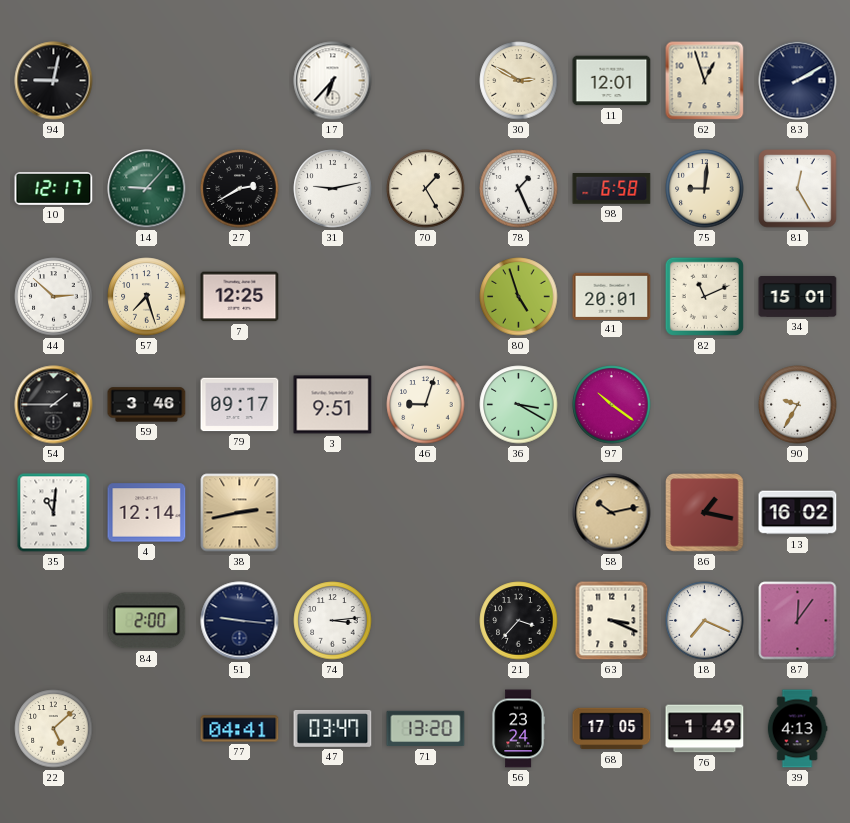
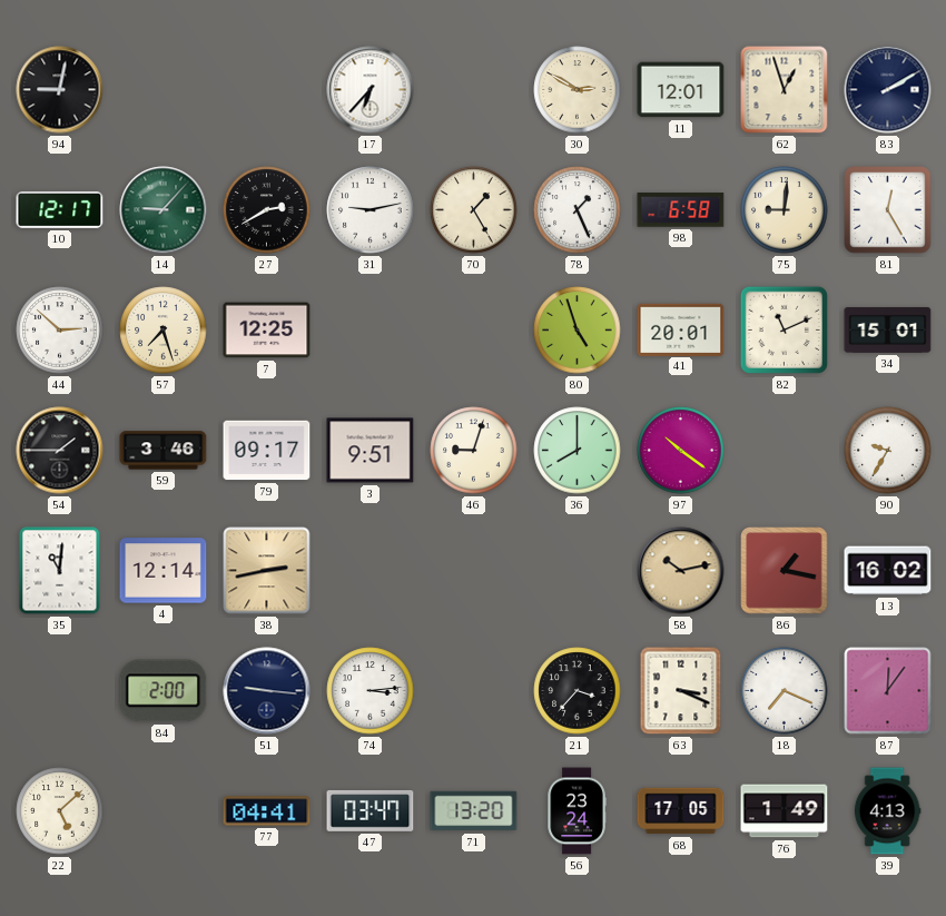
36: 3:20 -> 8:00
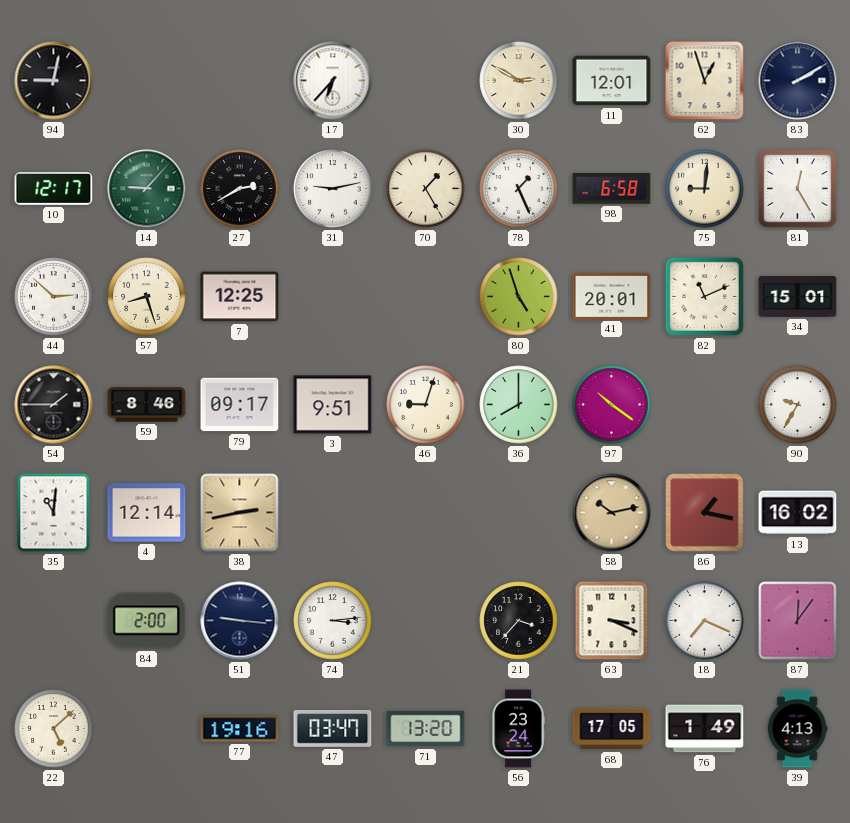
57: 7:27 -> 8:27
59: 3:46 -> 8:46
77: 04:41 -> 19:16
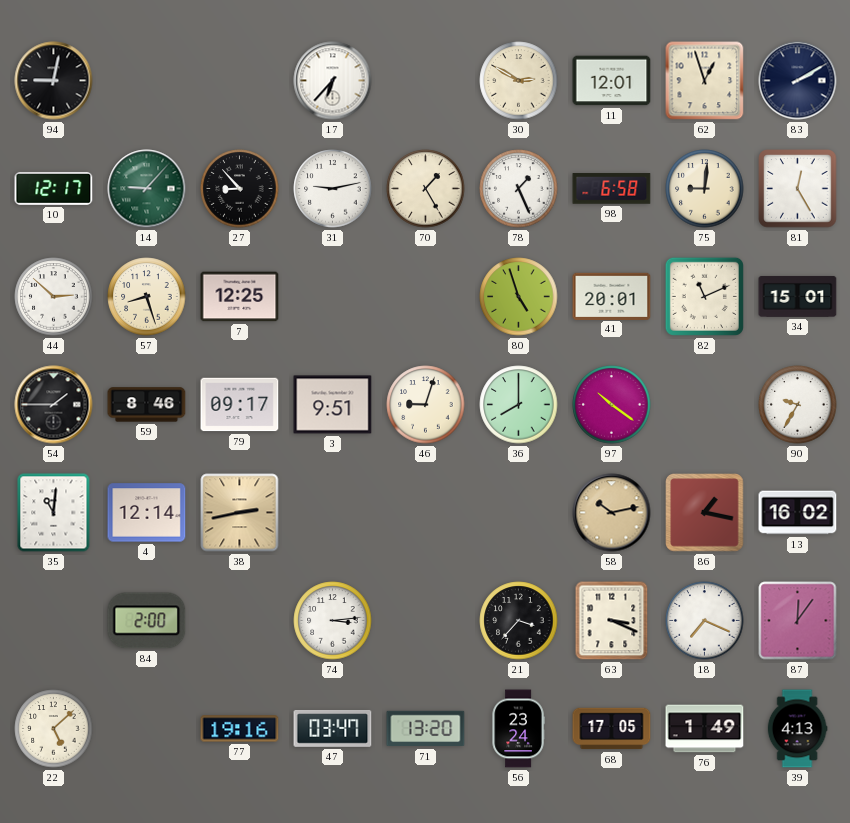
27: 2:40 -> 8:53
51: 9:16 -> none
